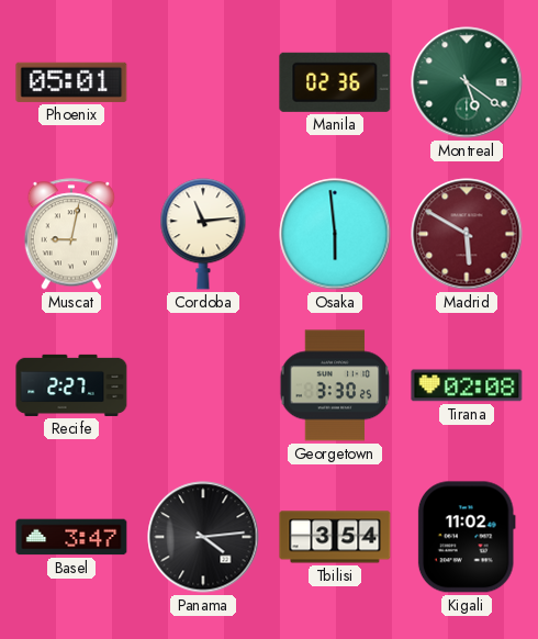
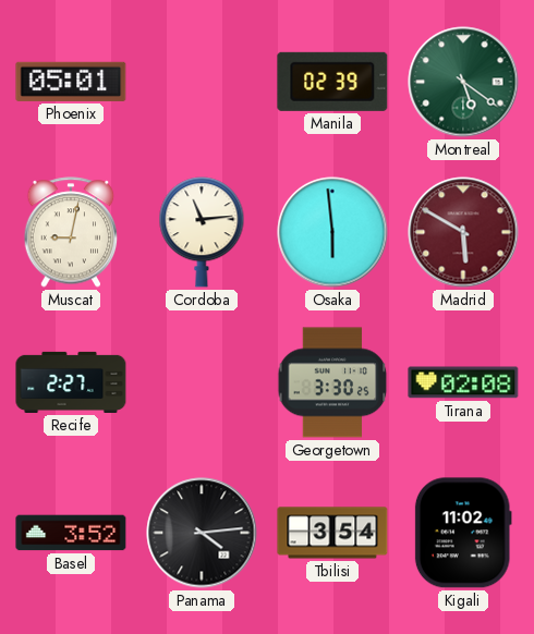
Manila: 02:36 -> 02:39
Basel: 3:47 -> 3:52
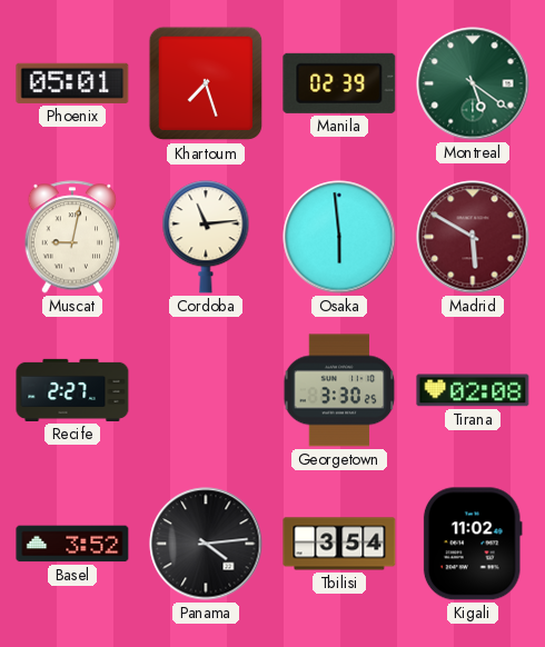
Khartoum: none -> 7:27
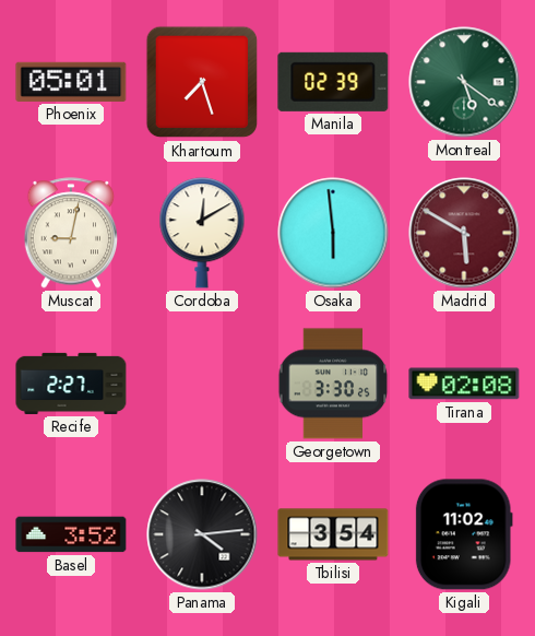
Cordoba: 11:14 -> 12:10
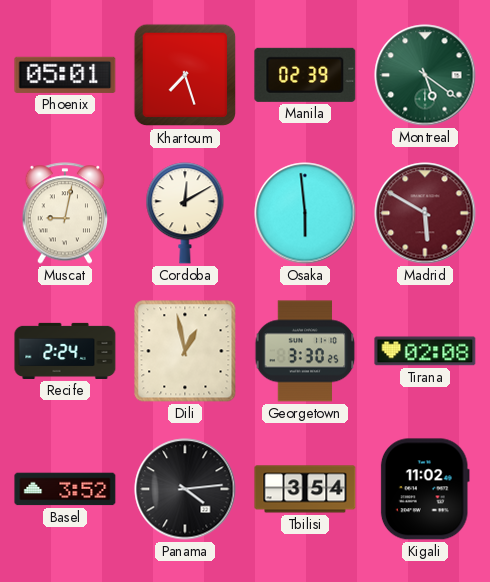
Recife: 2:27 -> 2:24
Dili: none -> 12:58
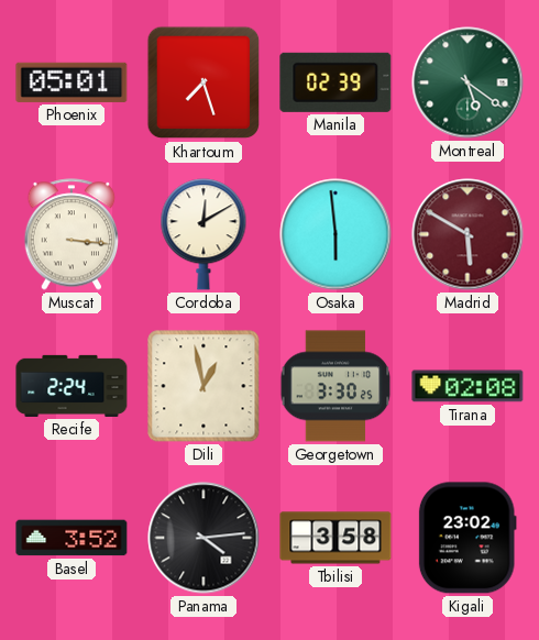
Muscat: 9:02 -> 3:16
Tbilisi: 3:54 -> 3:58
Kigali: 11:02 -> 23:02
